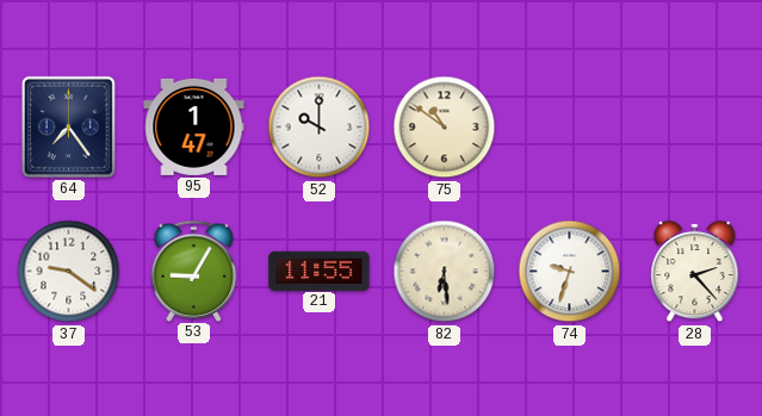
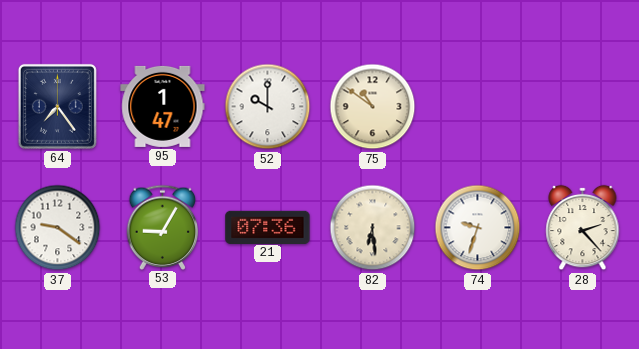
21: 11:55 -> 07:36
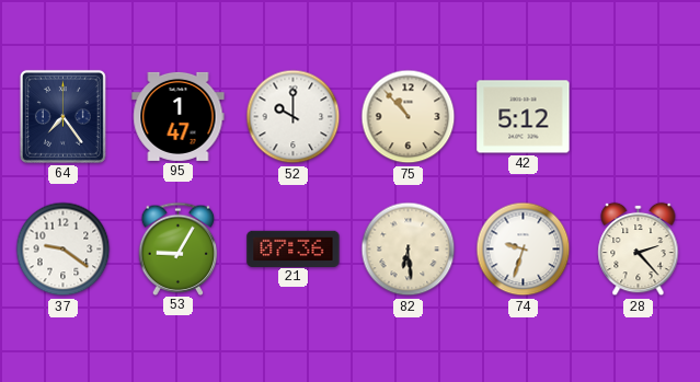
75: 10:51 -> 10:53
42: none -> 5:12
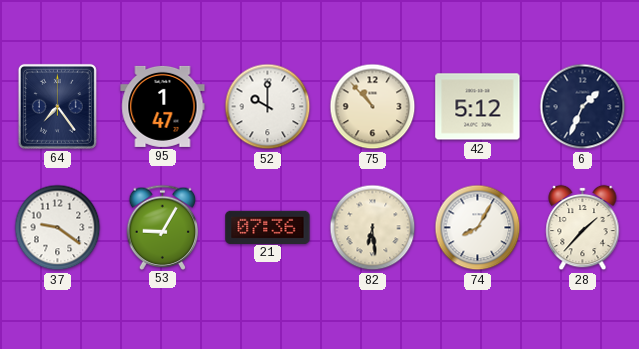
6: none -> 1:34
74: 9:33 -> 8:05
28: 2:23 -> 1:37
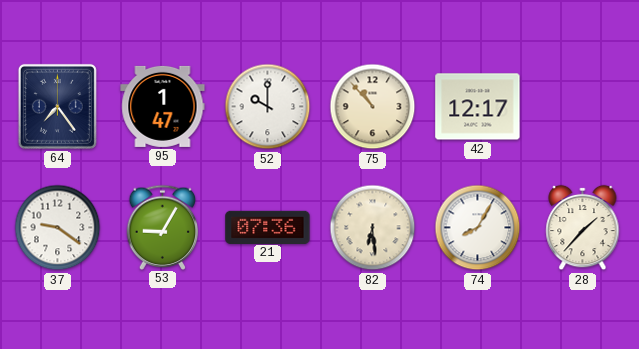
42: 5:12 -> 12:17
6: 1:34 -> none
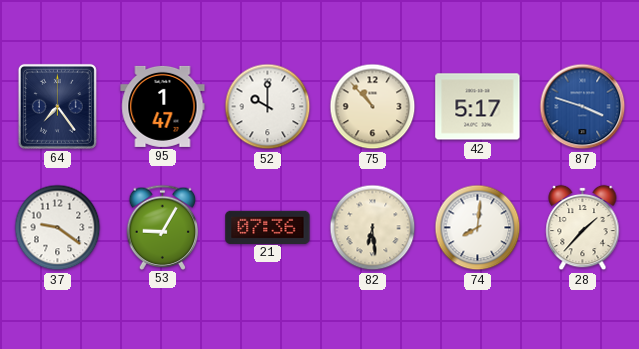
42: 12:17 -> 5:17
87: none -> 3:48
74: 8:05 -> 8:01
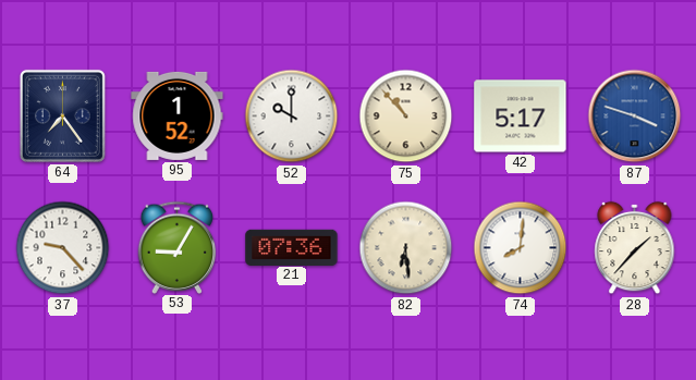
95: 1:47 -> 1:52
37: 9:21 -> 9:23
